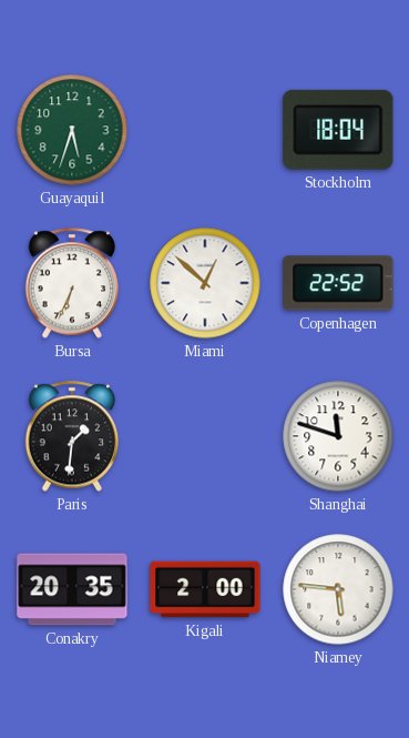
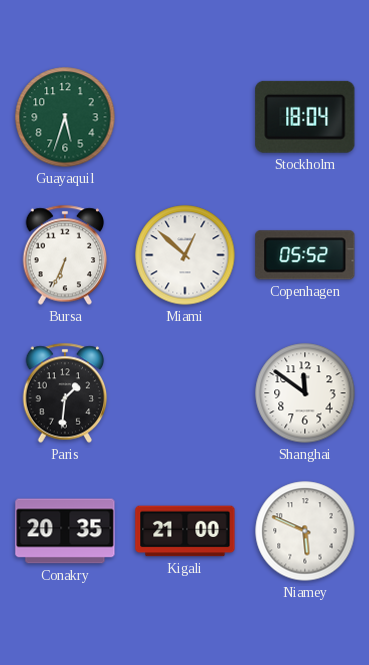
Copenhagen: 22:52 -> 05:52
Shanghai: 11:48 -> 11:51
Kigali: 2:00 -> 21:00
Niamey: 5:46 -> 5:49
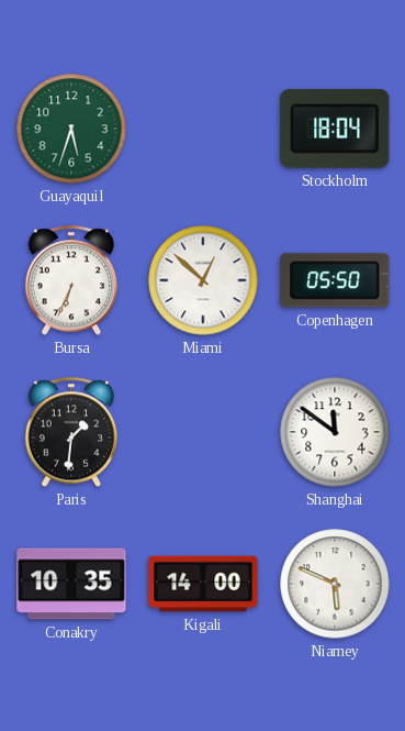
Copenhagen: 05:52 -> 05:50
Conakry: 20:35 -> 10:35
Kigali: 21:00 -> 14:00
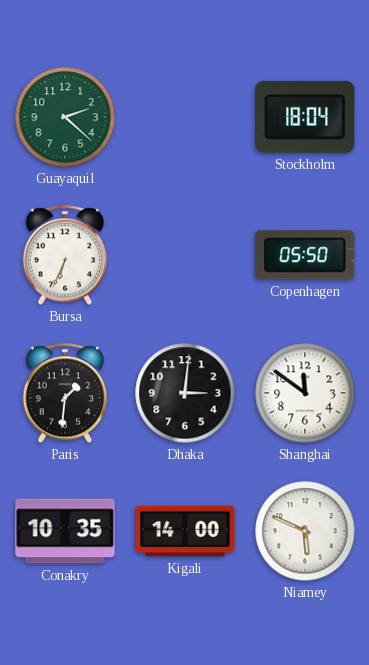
Guayaquil: 5:33 -> 2:22
Miami: 12:52 -> none
Dhaka: none -> 3:01
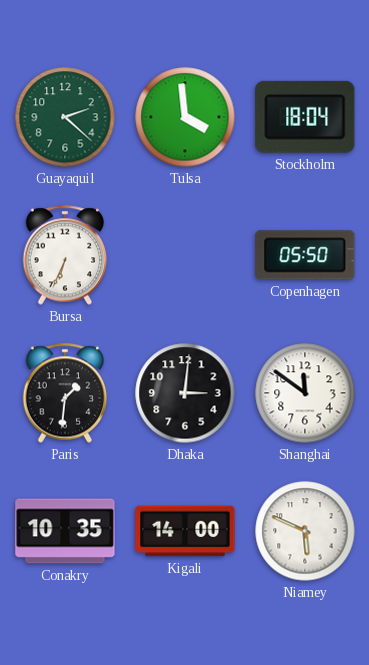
Tulsa: none -> 3:59
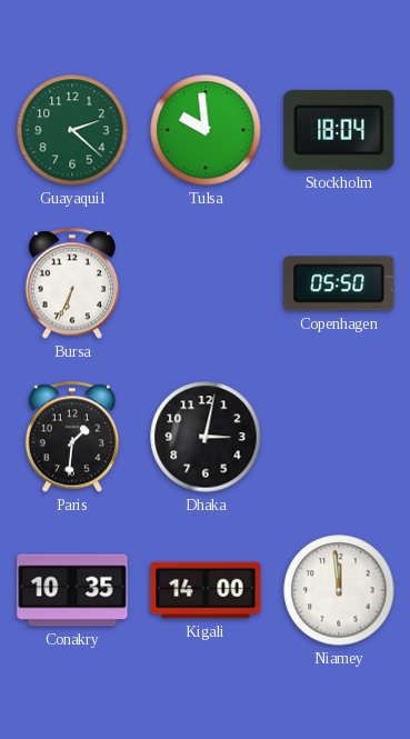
Tulsa: 3:59 -> 9:59
Dhaka: 3:01 -> 3:02
Shanghai: 11:51 -> none
Niamey: 5:49 -> 11:59
